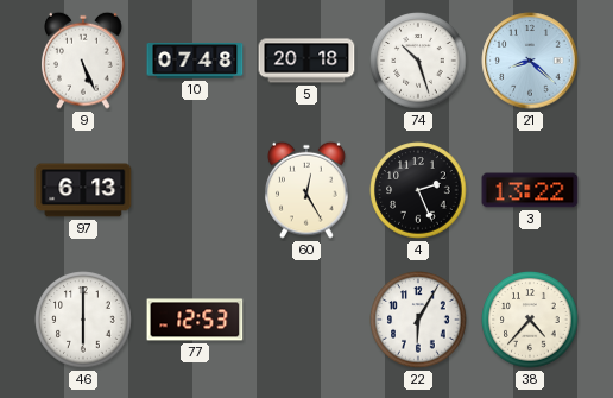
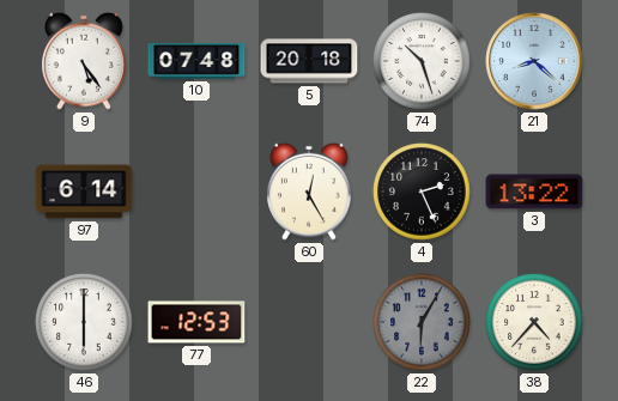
9: 5:26 -> 5:24
97: 6:13 -> 6:14
22 dial: white -> grey
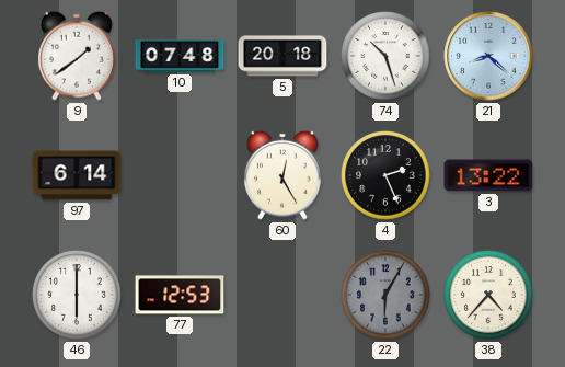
9: 5:24 -> 1:39
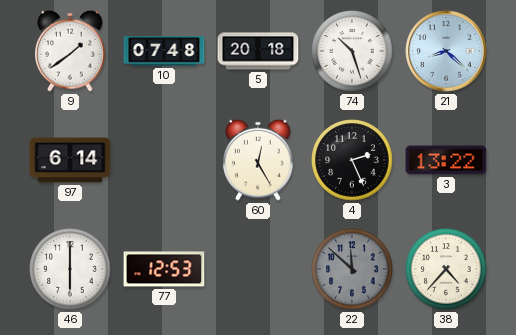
22: 6:05 -> 11:52
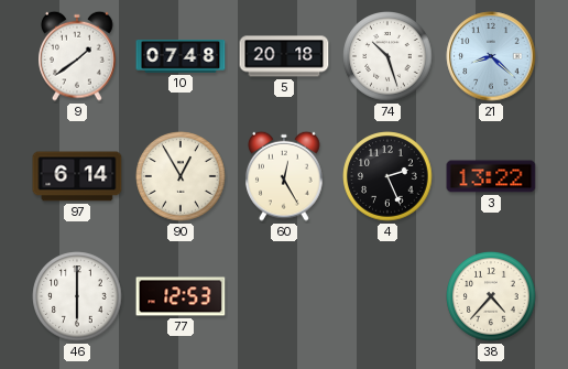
90: none -> 12:55
22: 11:52 -> none
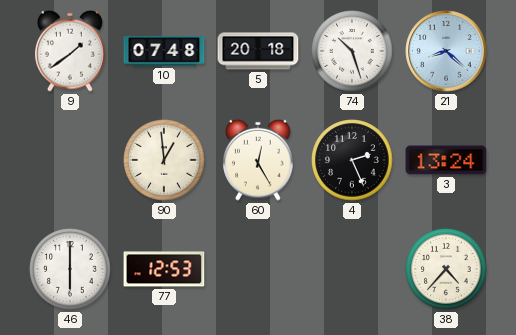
97: 6:14 -> none
90: 12:55 -> 12:59
3: 13:22 -> 13:24
